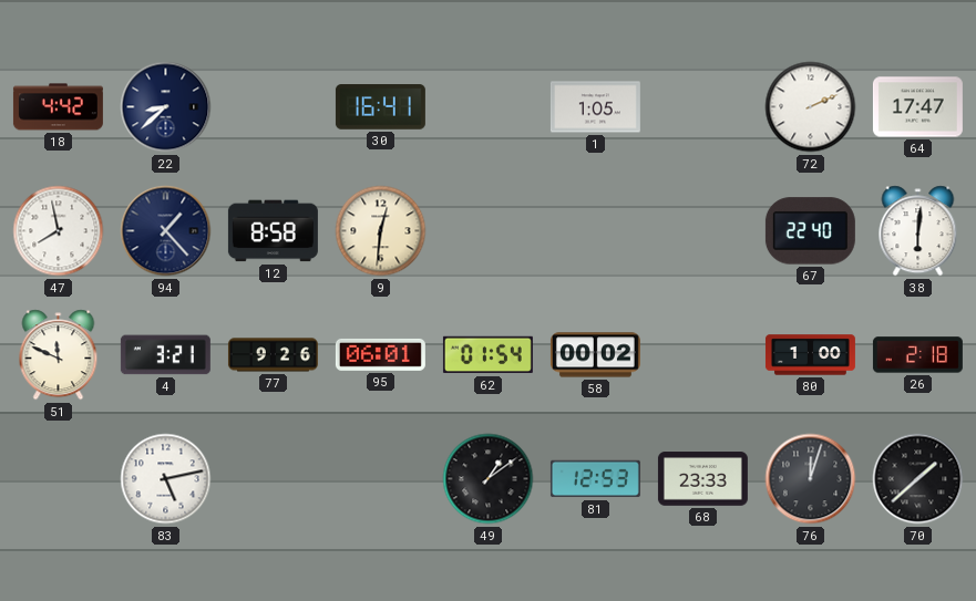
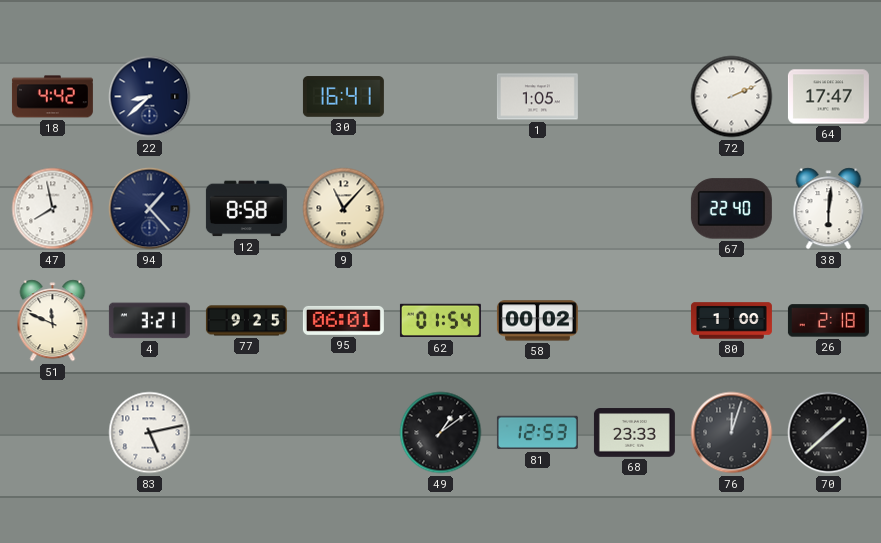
9: 12:31 -> 11:07
77: 9:26 -> 9:25
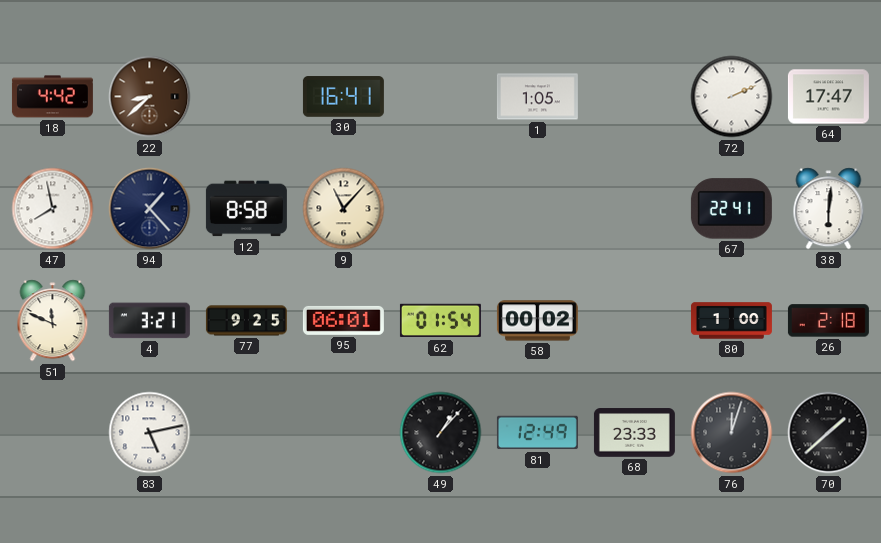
22 dial: navy -> brown
67: 22:40 -> 22:41
49: 1:09 -> 1:07
81: 12:53 -> 12:49
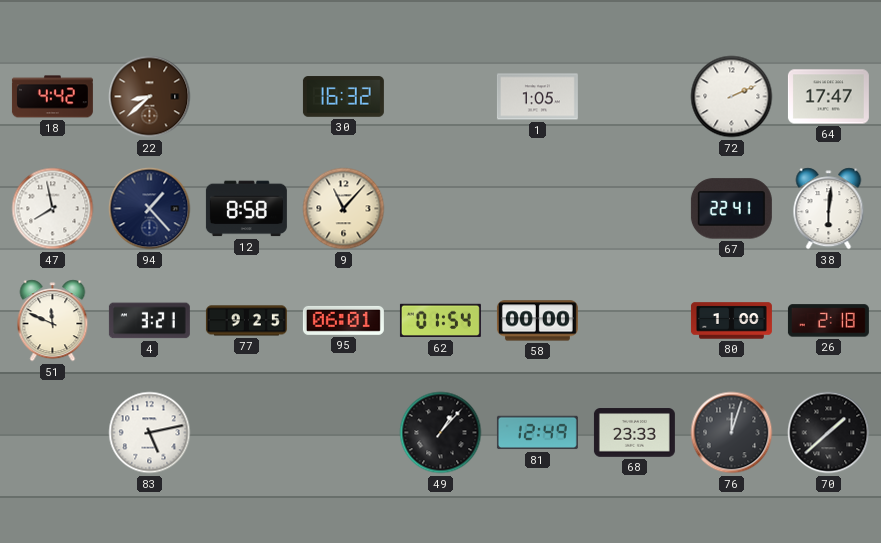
30: 16:41 -> 16:32
58: 00:02 -> 00:00
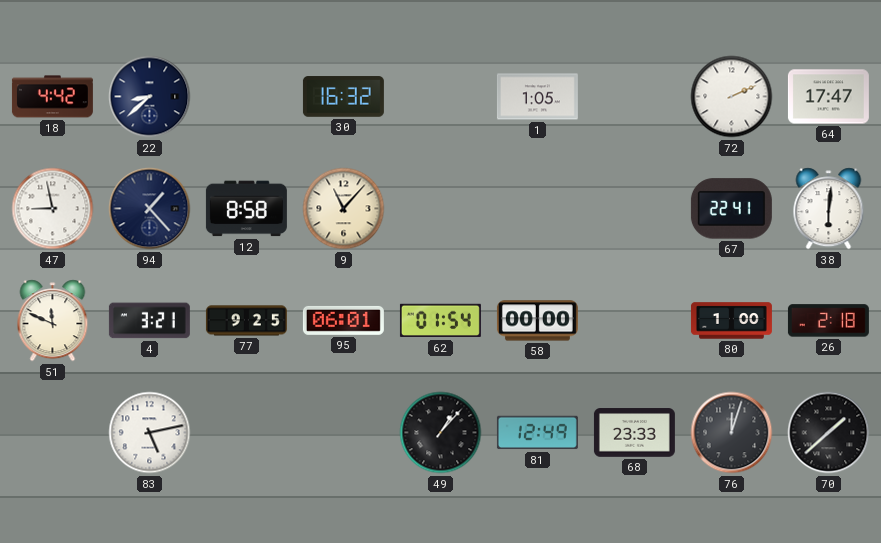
22 dial: brown -> navy
47: 7:58 -> 8:58
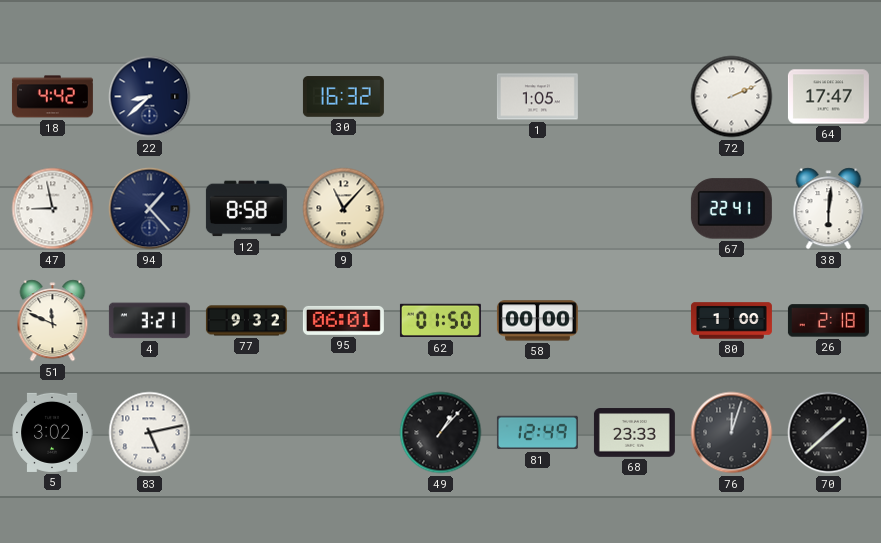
77: 9:25 -> 9:32
62: 01:54 -> 01:50
5: none -> 3:02
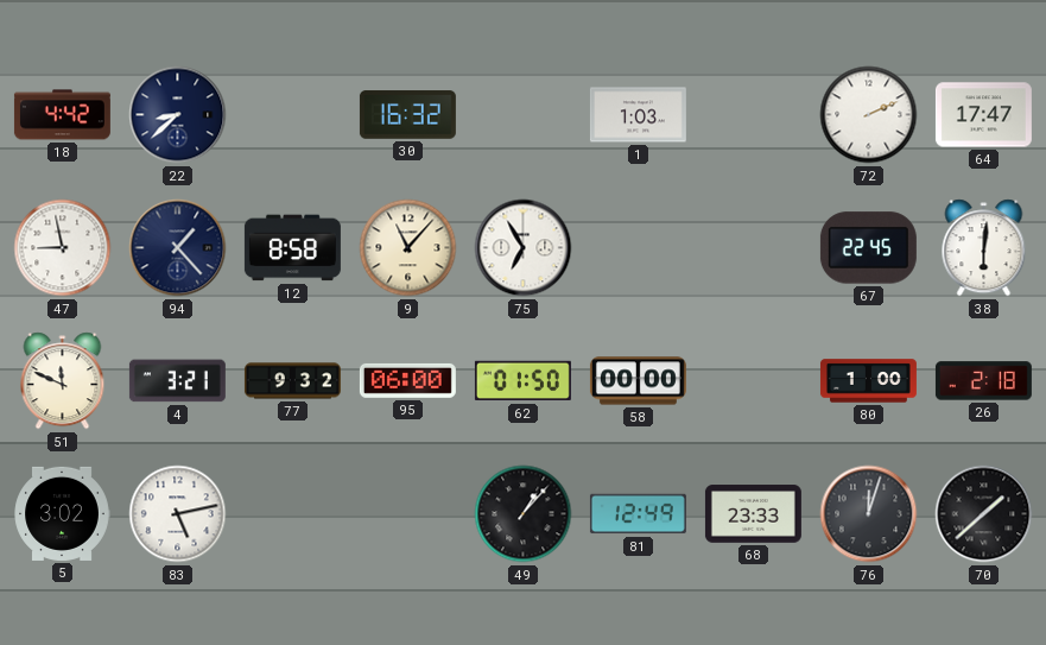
1: 1:05 -> 1:03
75: none -> 6:55
67: 22:41 -> 22:45
95: 06:01 -> 06:00
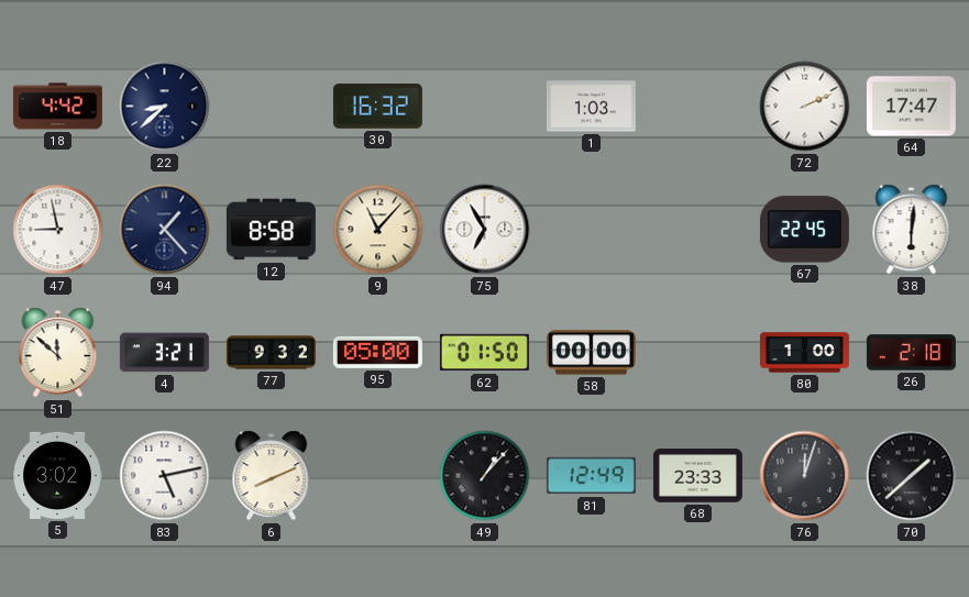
51: 11:49 -> 11:52
95: 06:00 -> 05:00
6: none -> 8:11
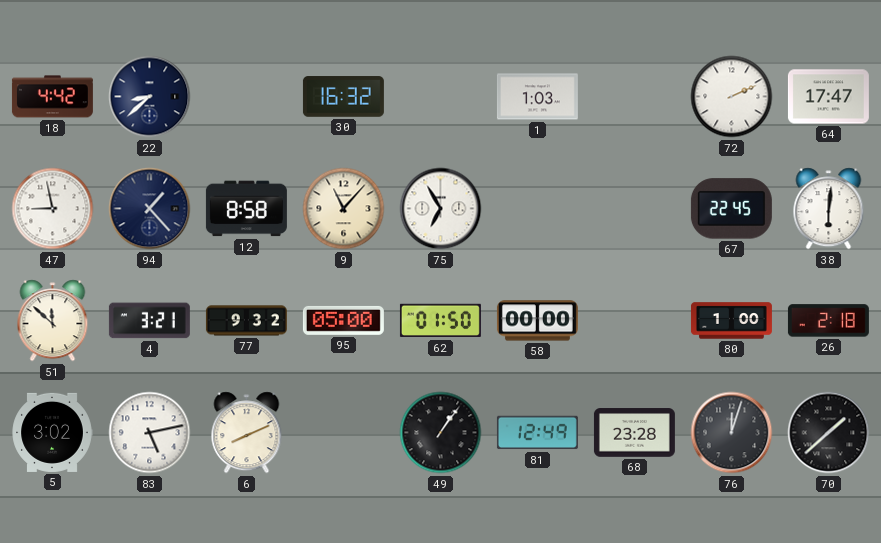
49: 1:07 -> 1:06
68: 23:33 -> 23:28
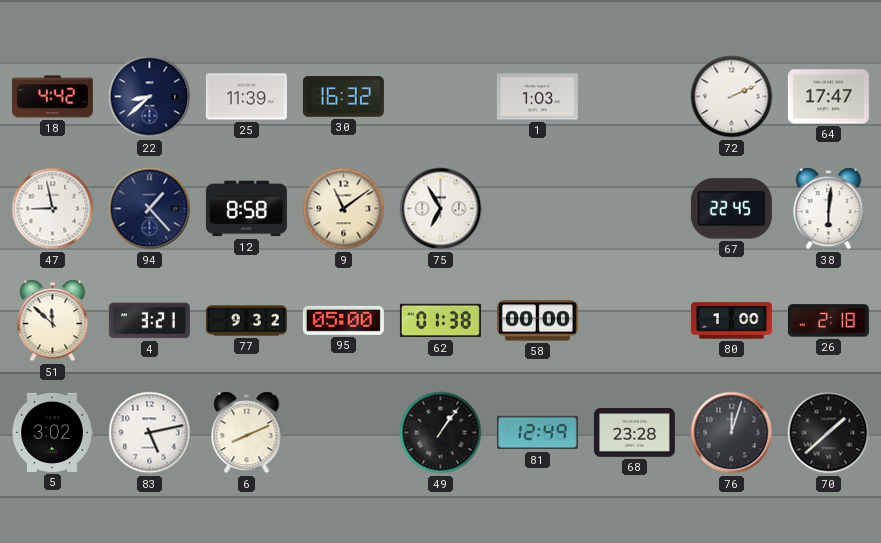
25: none -> 11:39
9: 11:07 -> 11:09
62: 01:50 -> 01:38
